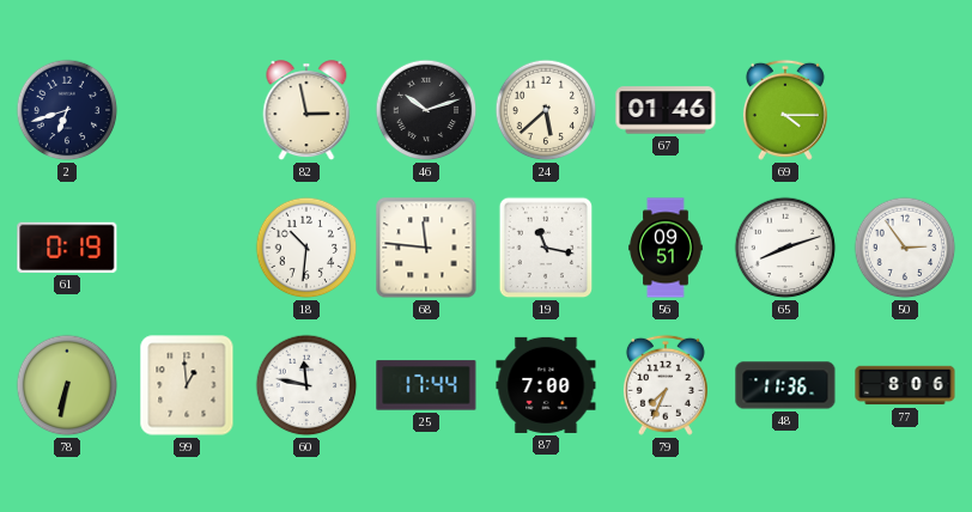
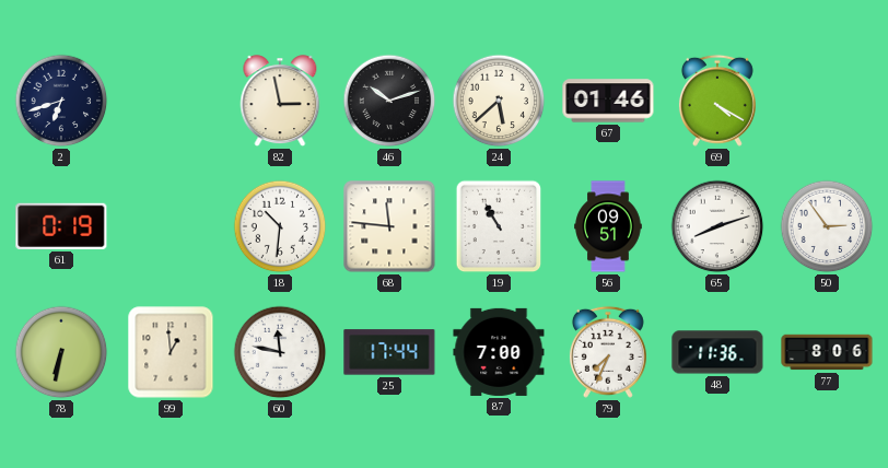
69: 4:15 -> 4:20
19: 11:17 -> 10:55
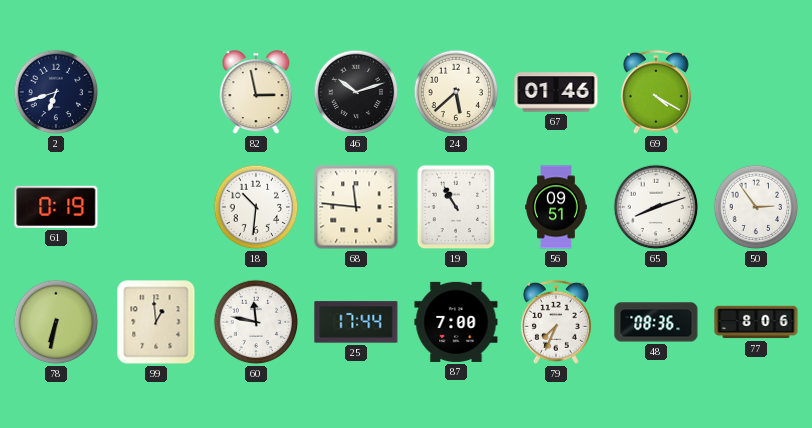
48: 11:36 -> 08:36
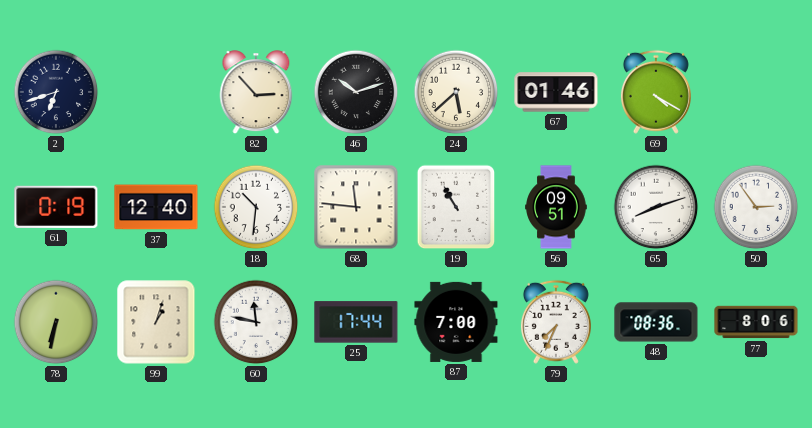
82: 2:58 -> 2:53
37: none -> 12:40
99: 12:59 -> 1:03
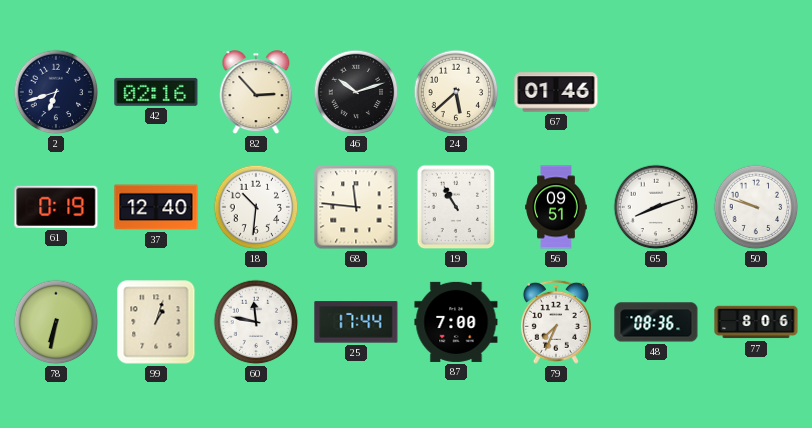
42: none -> 02:16
69: 4:20 -> none
50: 2:54 -> 9:48
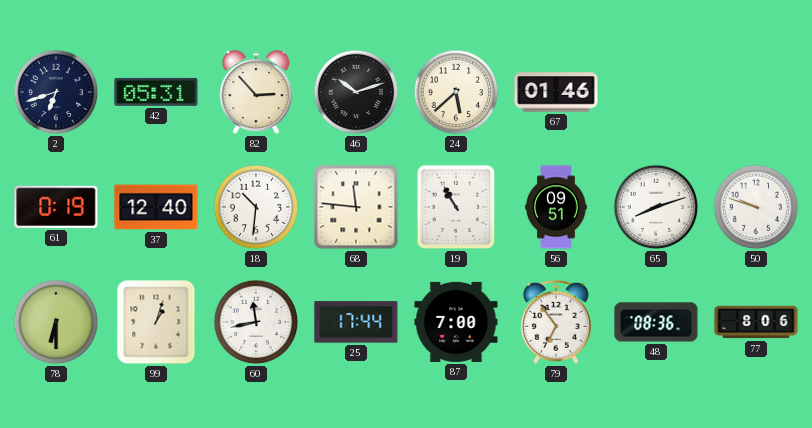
42: 02:16 -> 05:31
78: 6:32 -> 6:30
60: 11:47 -> 11:43
79: 7:34 -> 6:54
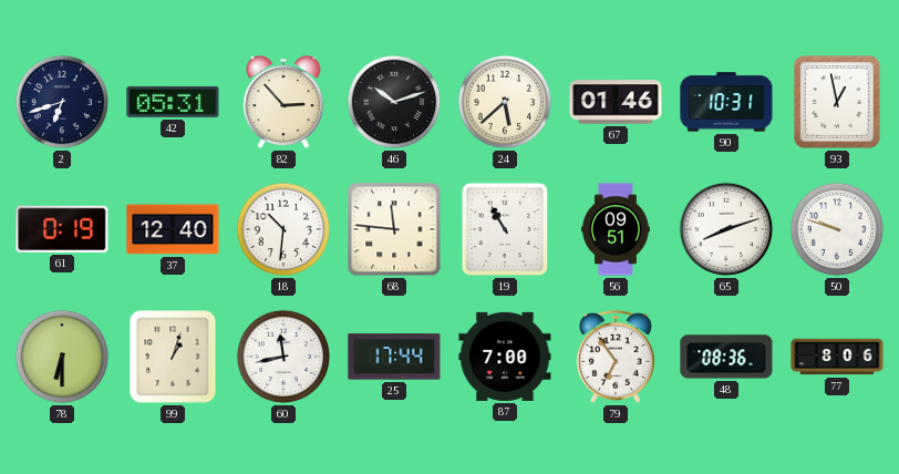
90: none -> 10:31
93: none -> 12:58
